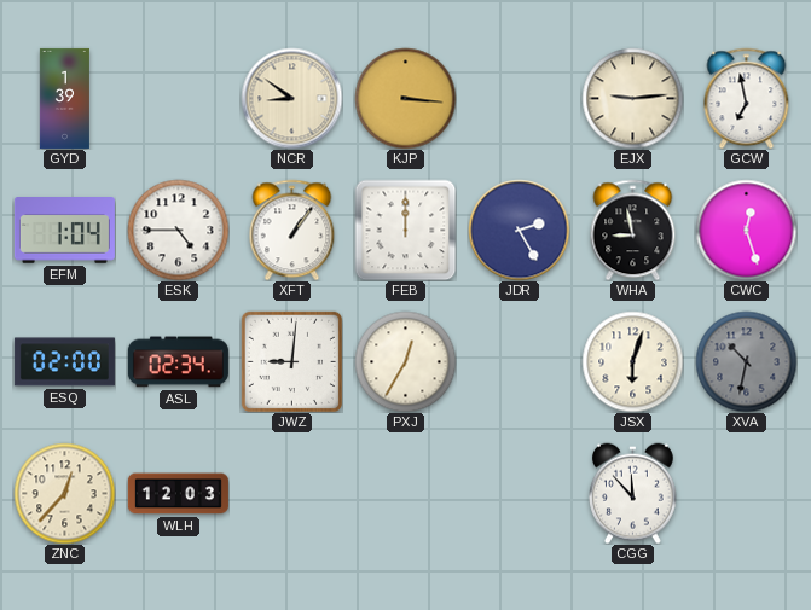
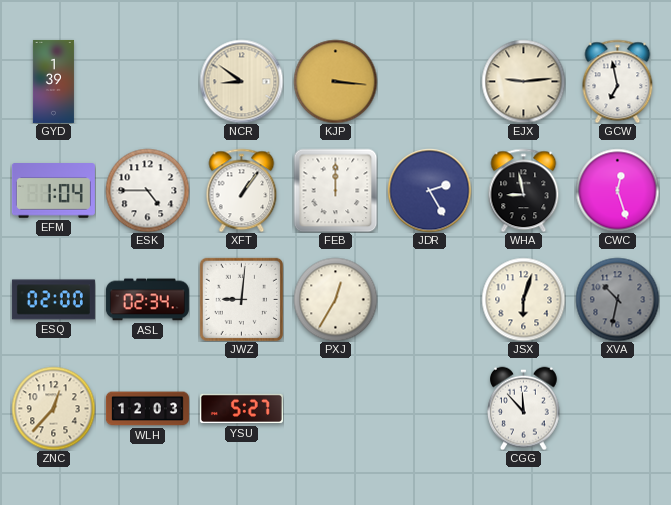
YSU: none -> 5:27
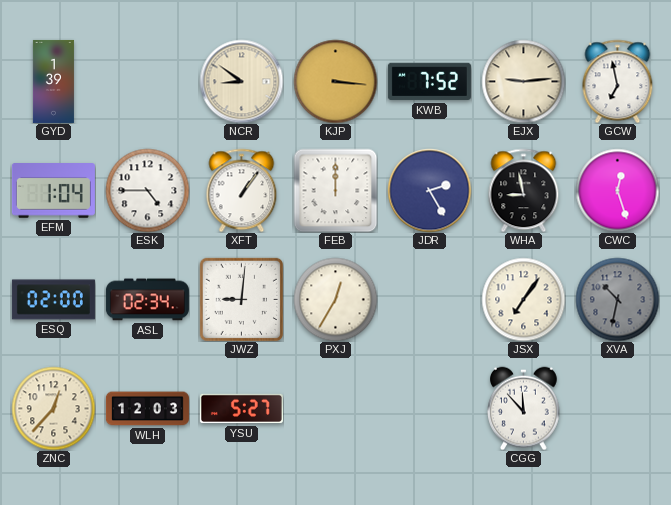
KWB: none -> 7:52
JSX: 6:03 -> 7:06
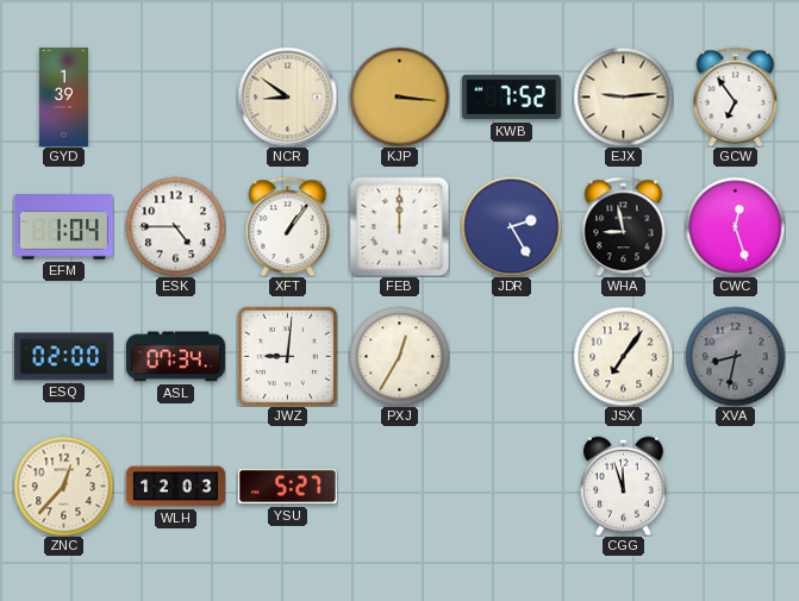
GCW: 6:58 -> 6:54
ASL: 02:34 -> 07:34
XVA: 10:32 -> 8:32
CGG: 11:53 -> 11:57
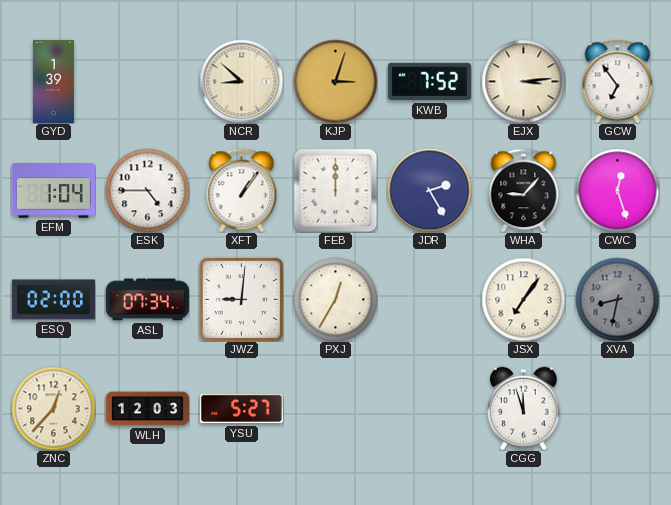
NCR: 8:51 -> 8:52
KJP: 3:16 -> 3:03
EJX: 9:14 -> 3:14
WHA: 8:58 -> 9:07
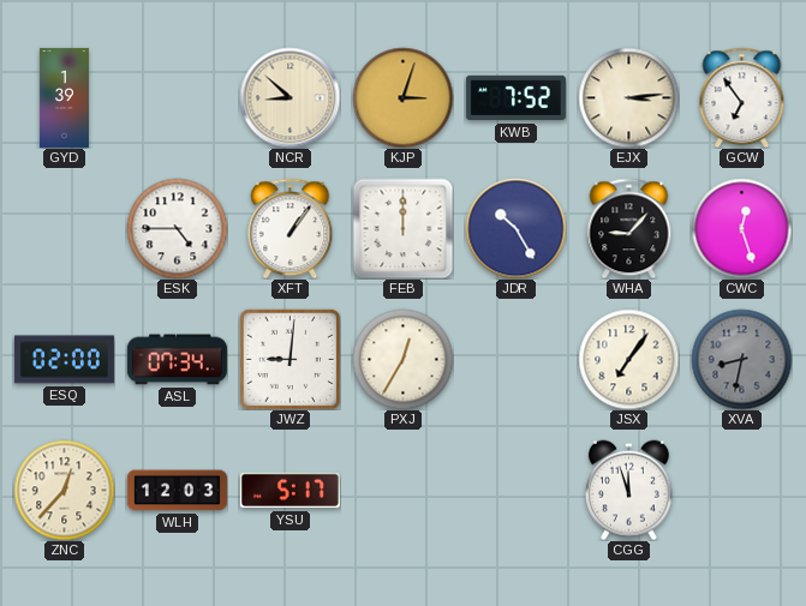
EFM: 1:04 -> none
JDR: 2:25 -> 10:25
YSU: 5:27 -> 5:17
